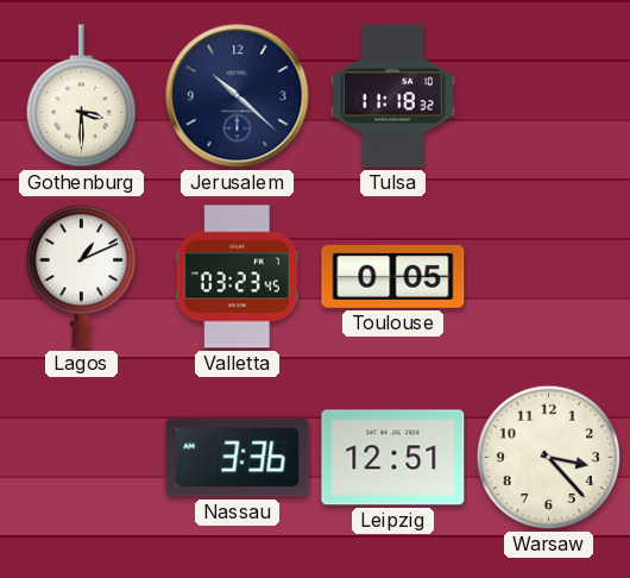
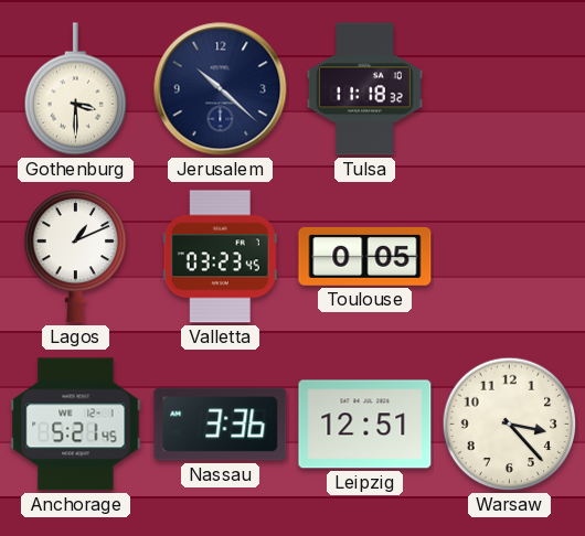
Anchorage: none -> 5:21
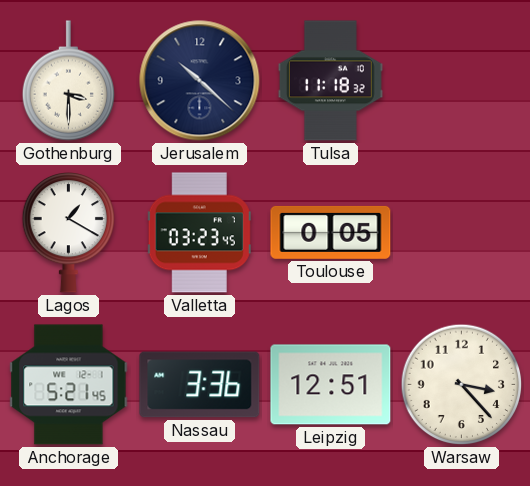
Lagos: 1:11 -> 1:20
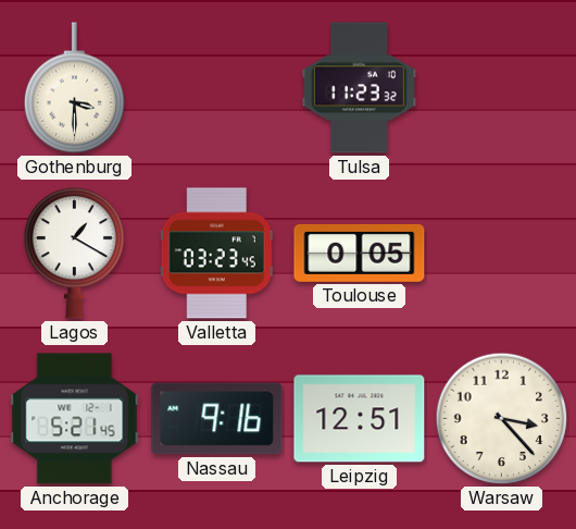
Jerusalem: 10:22 -> none
Tulsa: 11:18 -> 11:23
Nassau: 3:36 -> 9:16
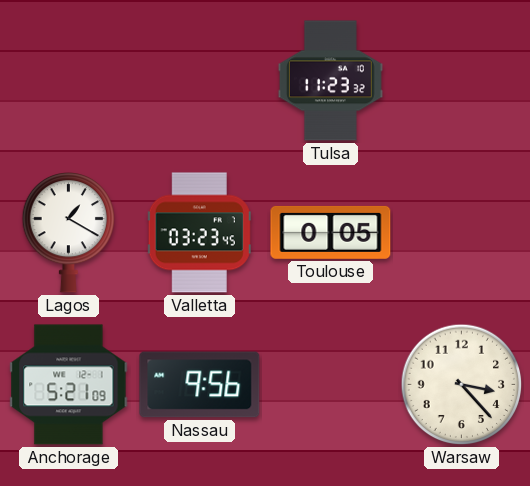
Gothenburg: 3:30 -> none
Anchorage: 5:21:45 -> 5:21:09
Nassau: 9:16 -> 9:56
Leipzig: 12:51 -> none
